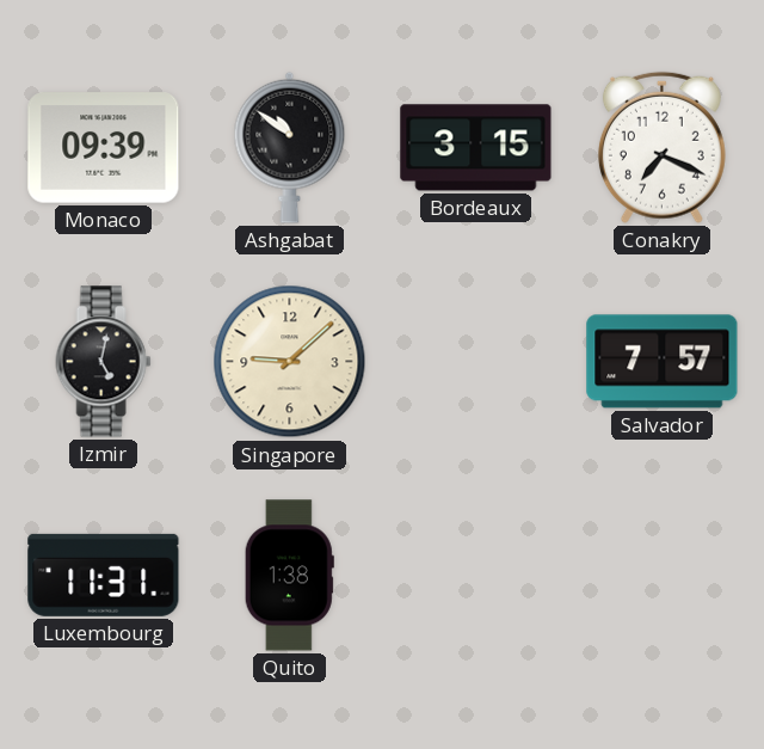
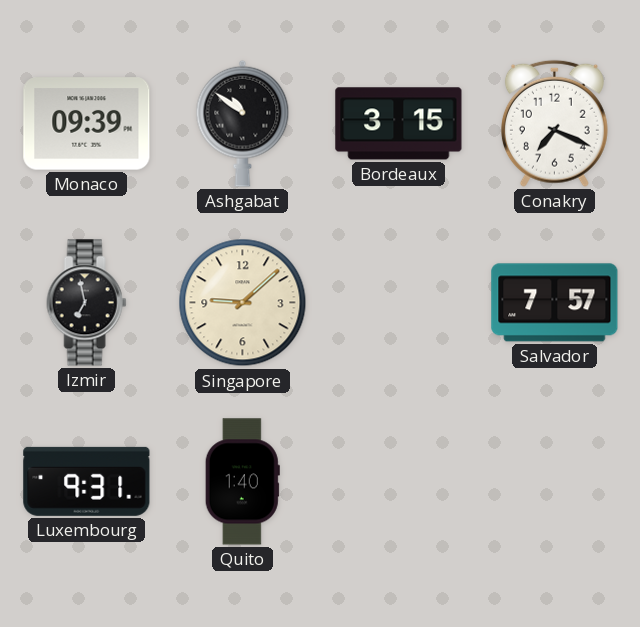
Izmir: 5:02 -> 6:58
Luxembourg: 11:31 -> 9:31
Quito: 1:38 -> 1:40
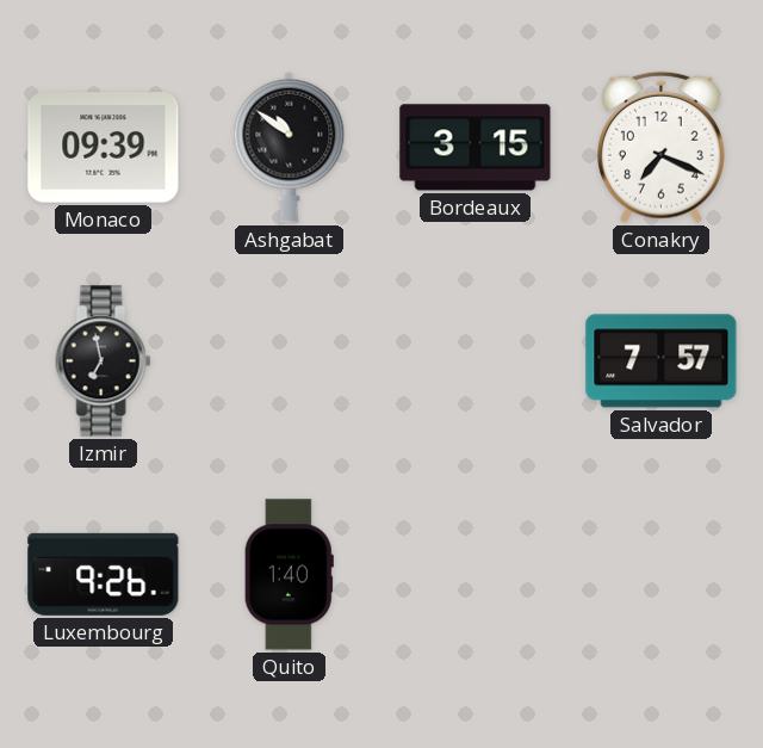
Singapore: 9:08 -> none
Luxembourg: 9:31 -> 9:26
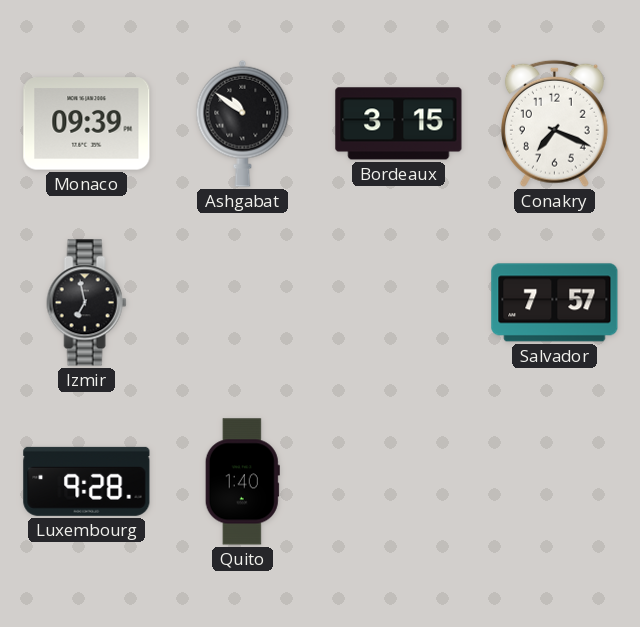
Luxembourg: 9:26 -> 9:28
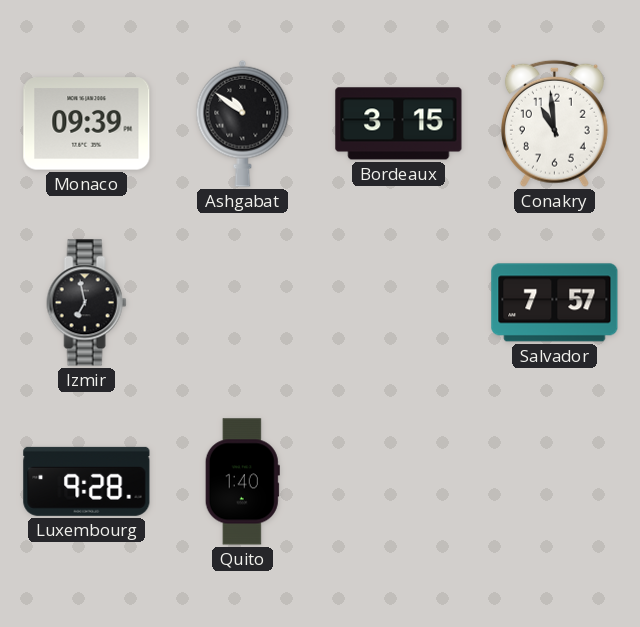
Conakry: 7:19 -> 10:59
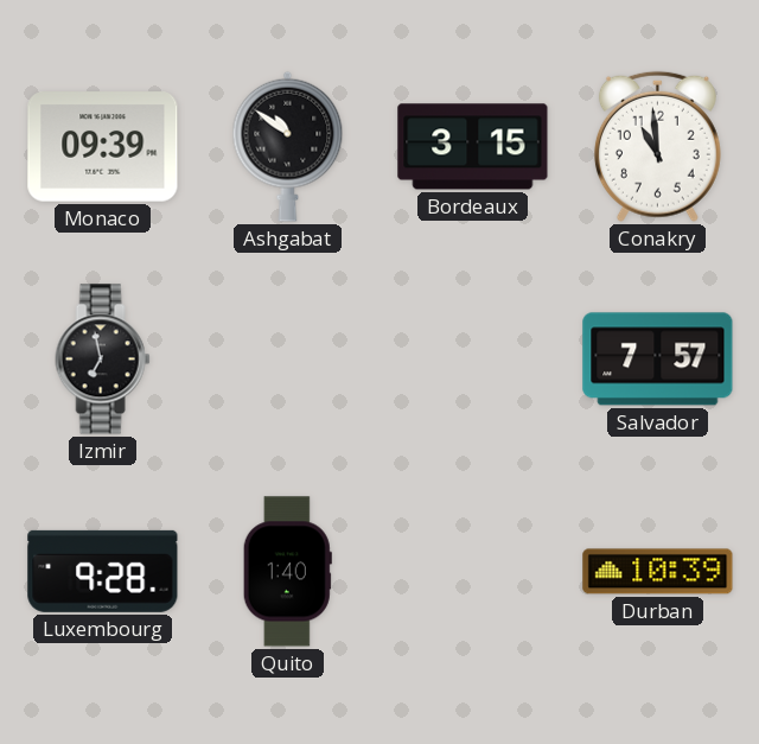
Durban: none -> 10:39
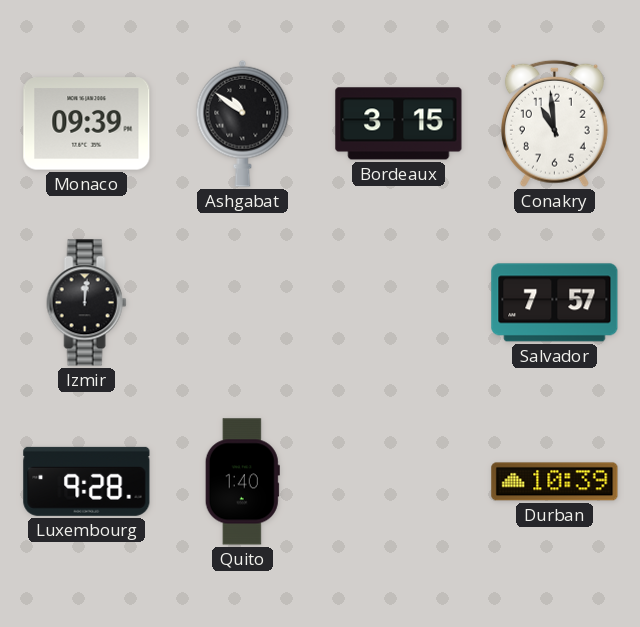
Izmir: 6:58 -> 12:01
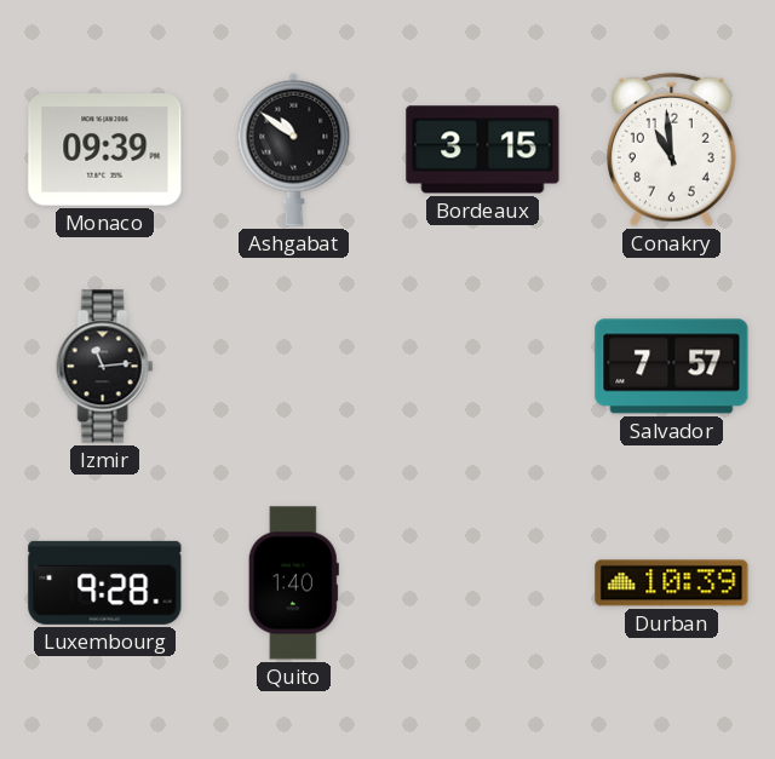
Izmir: 12:01 -> 11:14
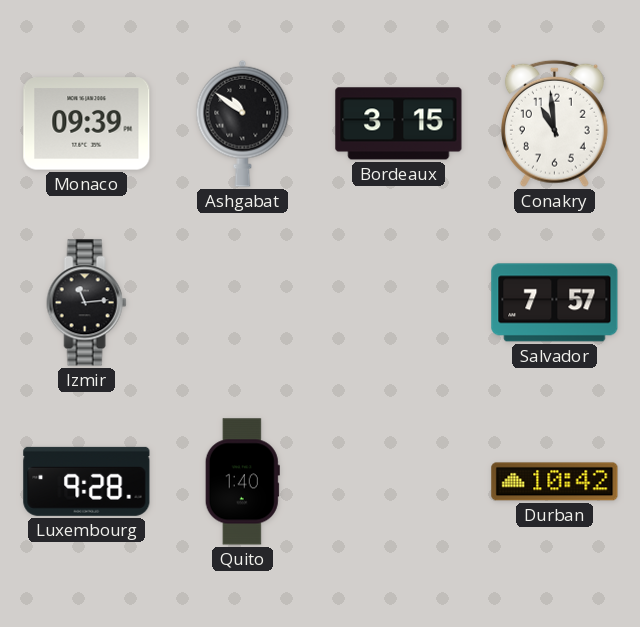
Durban: 10:39 -> 10:42
